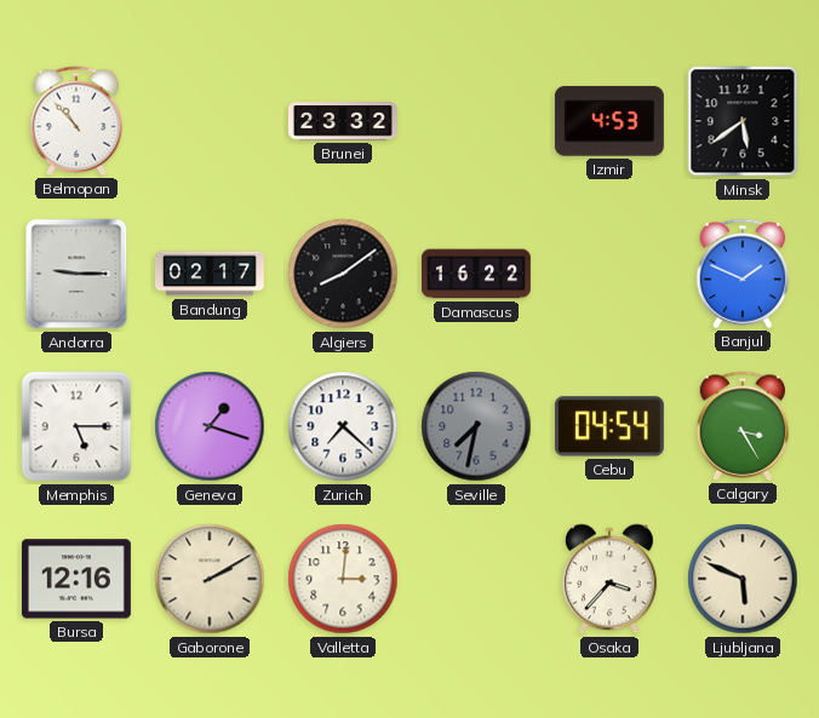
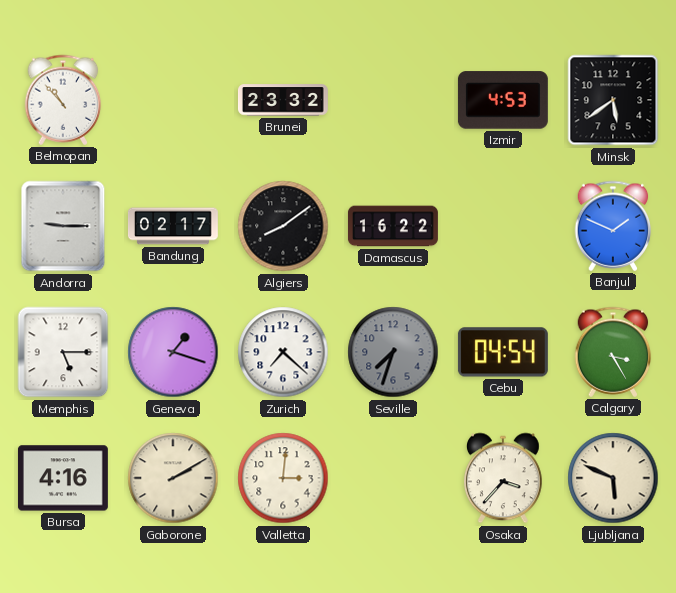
Seville: 7:32 -> 7:33
Bursa: 12:16 -> 4:16
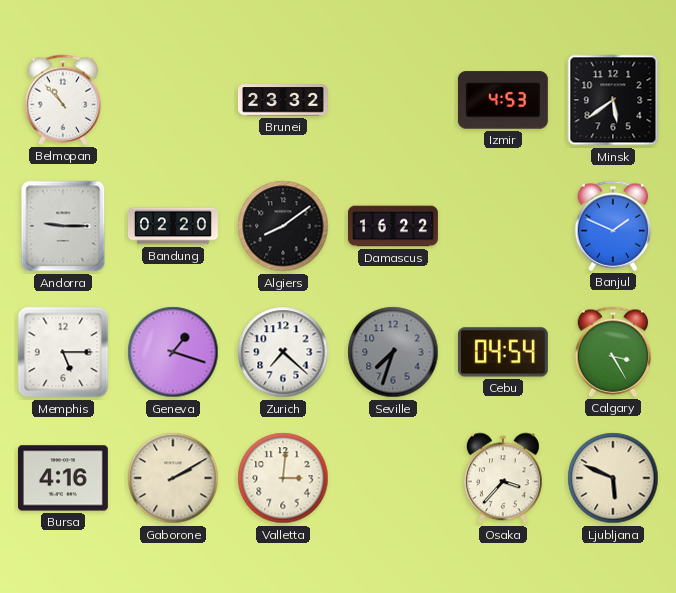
Bandung: 02:17 -> 02:20
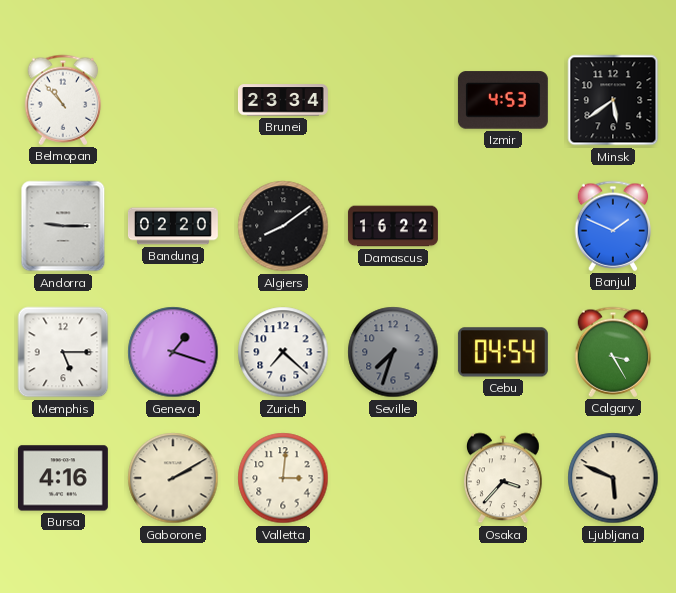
Brunei: 23:32 -> 23:34
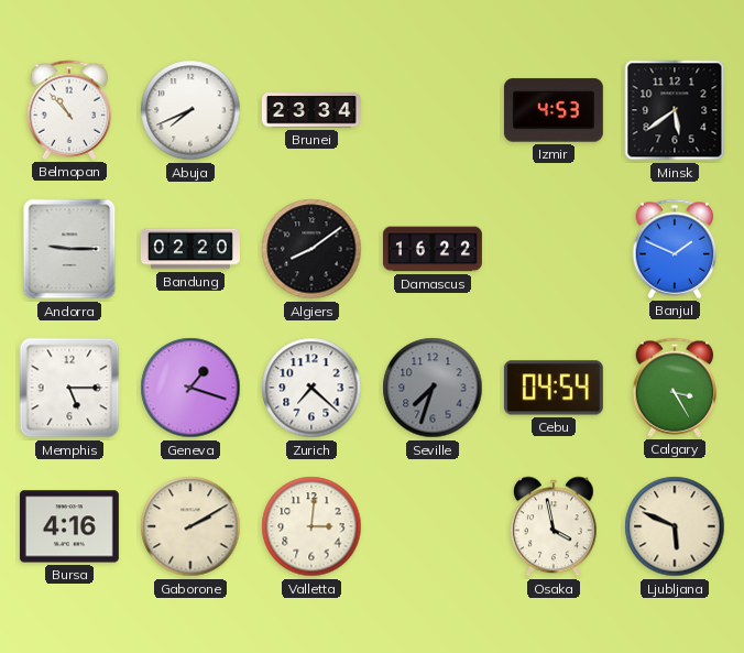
Abuja: none -> 7:41
Osaka: 3:37 -> 3:58
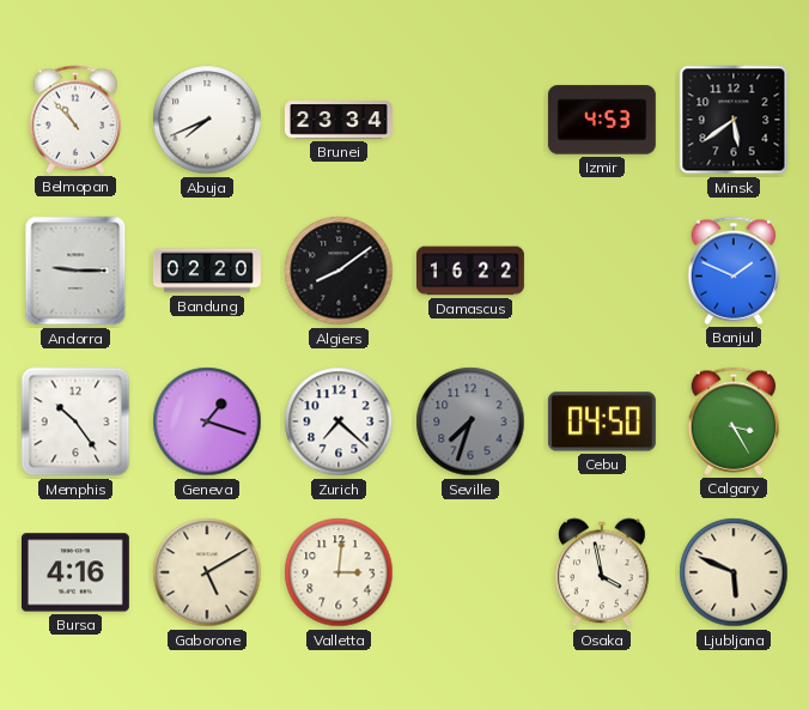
Memphis: 5:15 -> 10:24
Cebu: 04:54 -> 04:50
Gaborone: 2:10 -> 5:10
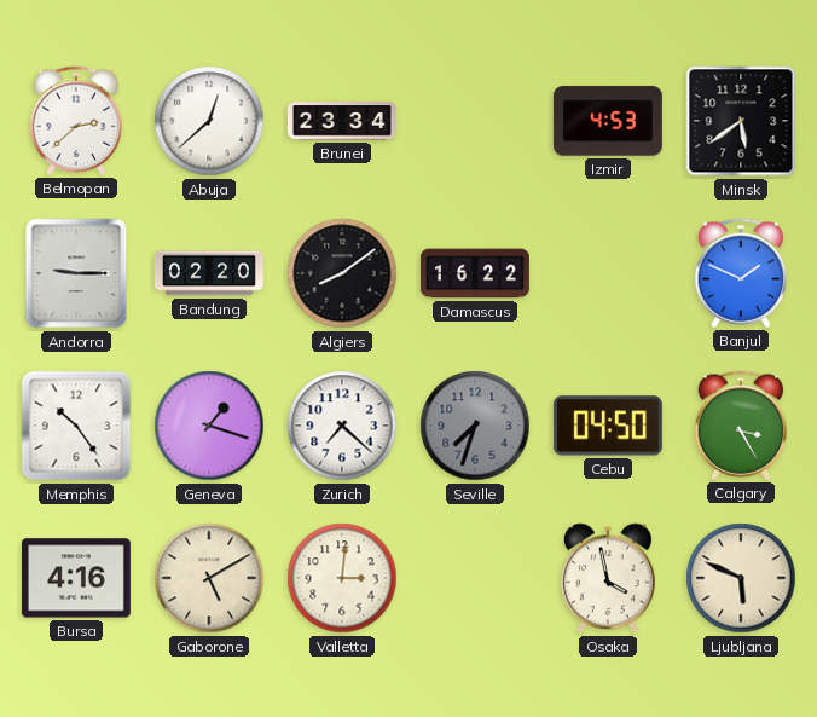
Belmopan: 10:53 -> 2:38
Abuja: 7:41 -> 12:38
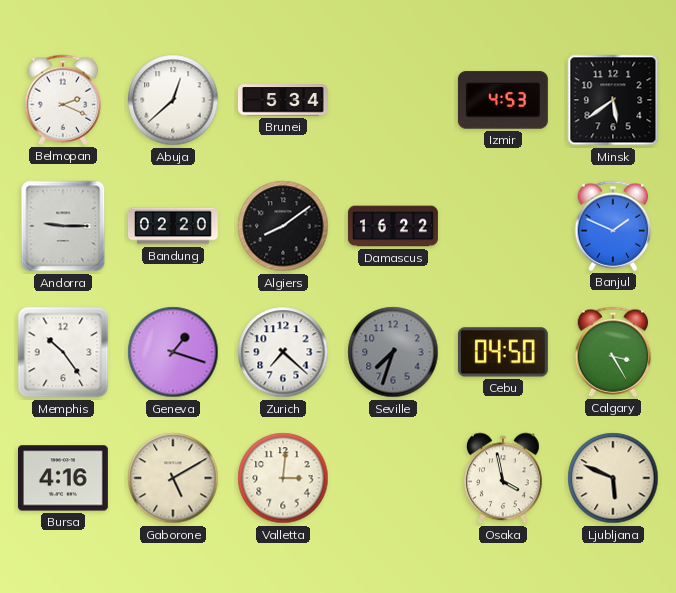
Belmopan: 2:38 -> 2:19
Brunei: 23:34 -> 5:34
